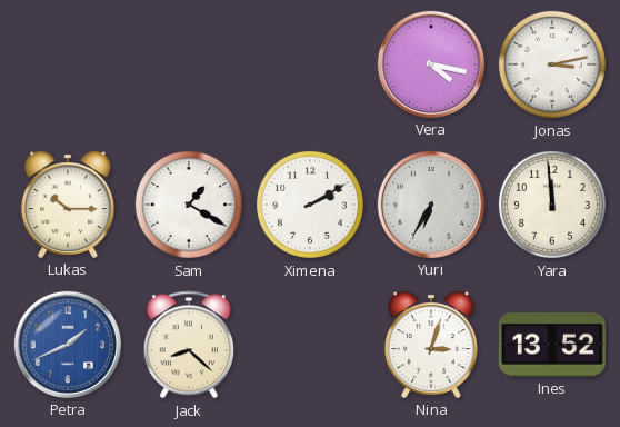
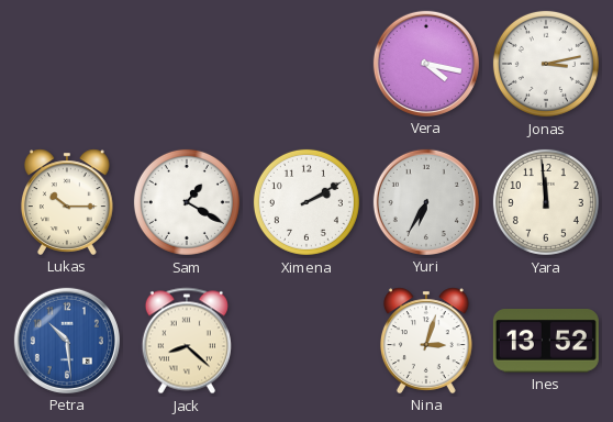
Petra: 1:41 -> 10:29
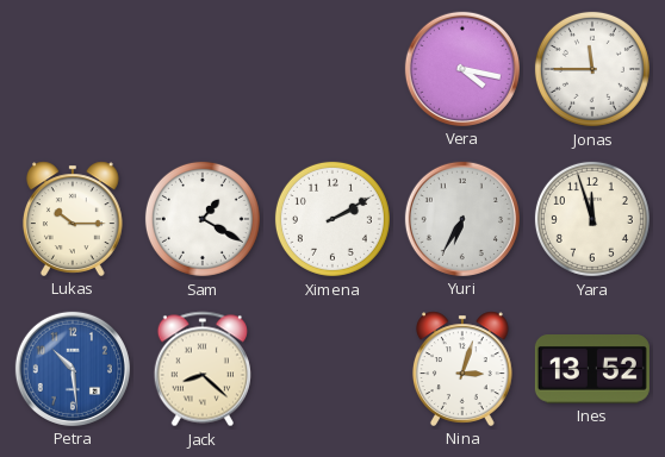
Jonas: 3:13 -> 11:45
Yara: 11:59 -> 11:57
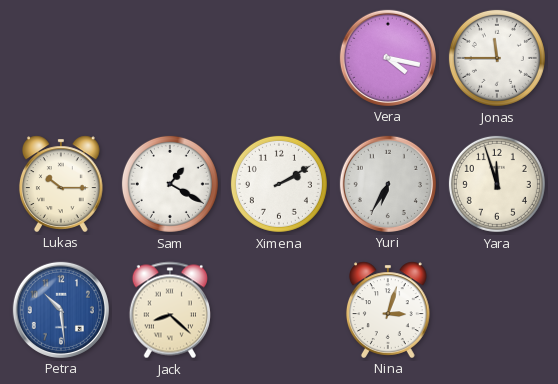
Ines: 13:52 -> none
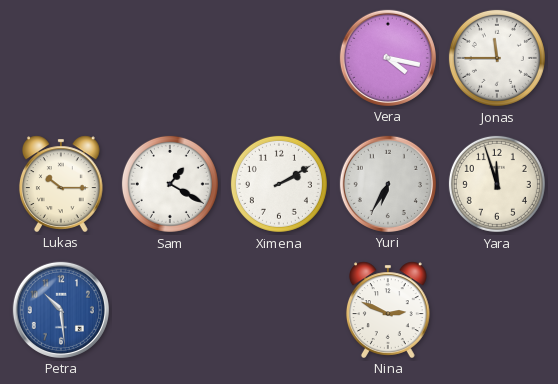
Jack: 8:22 -> none
Nina: 3:03 -> 2:49
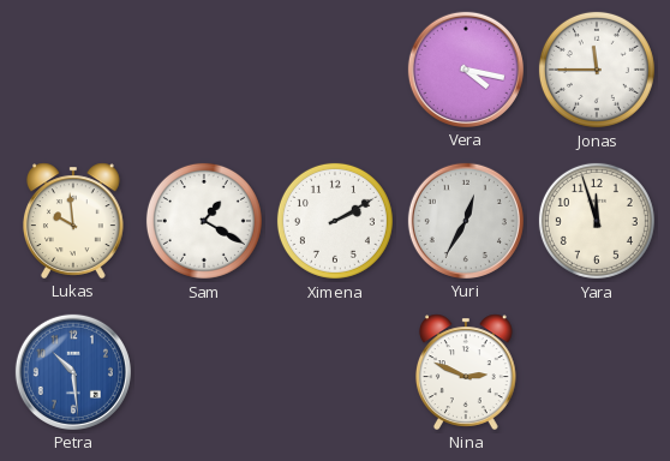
Lukas: 10:15 -> 9:59
Yuri: 6:35 -> 12:35
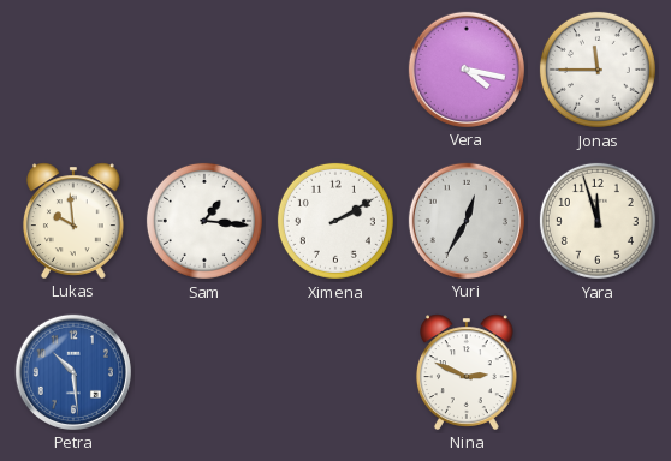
Sam: 1:20 -> 1:16
